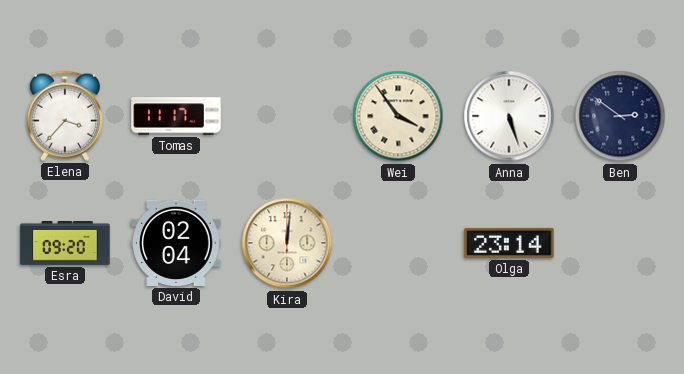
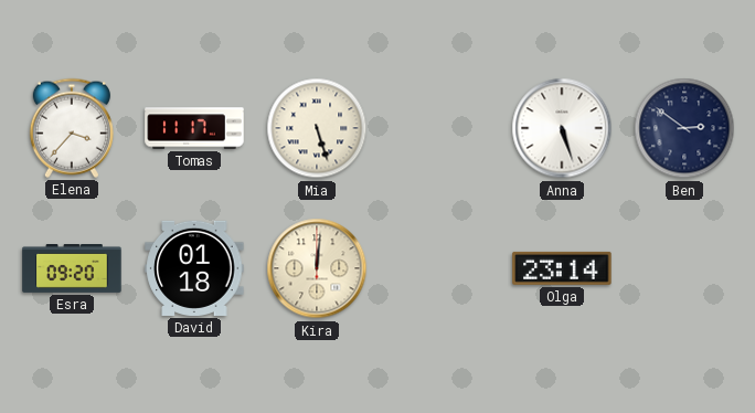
Mia: none -> 5:27
Wei: 3:54 -> none
David: 02:04 -> 01:18
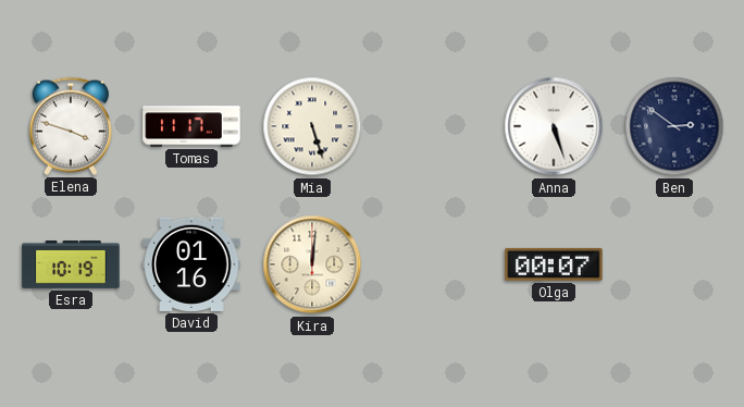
Elena: 3:37 -> 3:48
Esra: 09:20 -> 10:19
David: 01:18 -> 01:16
Olga: 23:14 -> 00:07
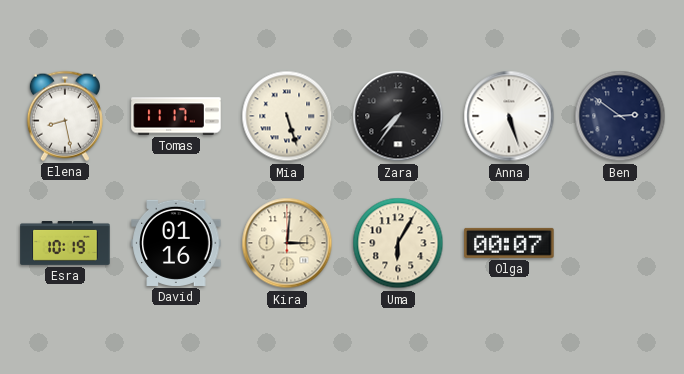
Elena: 3:48 -> 8:28
Zara: none -> 7:36
Kira: 12:01 -> 3:01
Uma: none -> 6:05
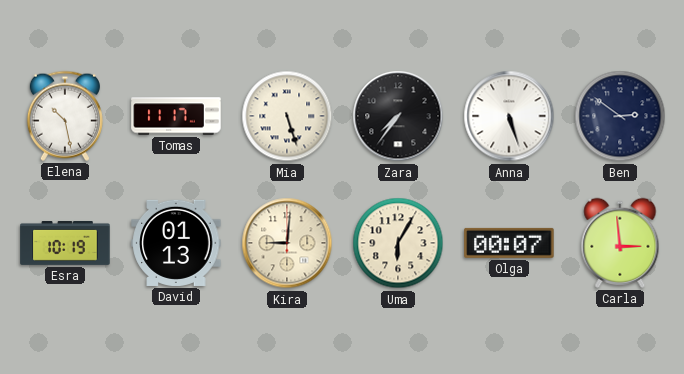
Elena: 8:28 -> 10:28
David: 01:16 -> 01:13
Kira: 3:01 -> 9:01
Carla: none -> 2:59
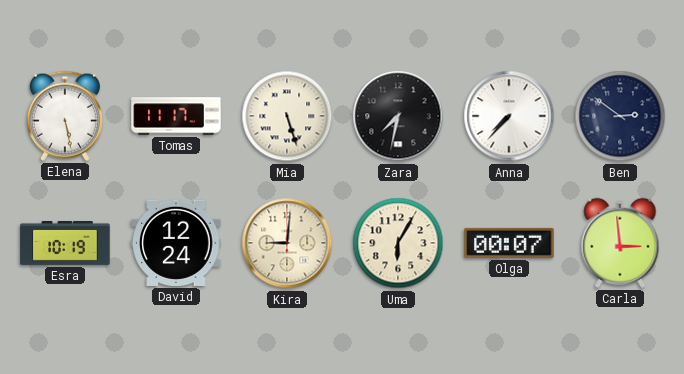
Elena: 10:28 -> 5:28
Zara: 7:36 -> 7:32
Anna: 5:27 -> 7:37
David: 01:13 -> 12:24
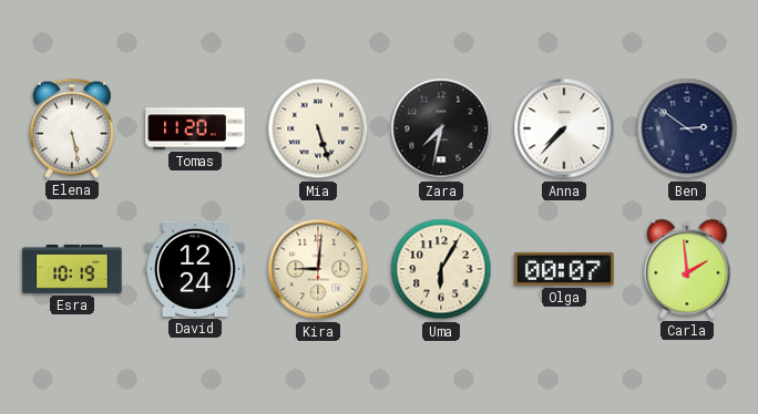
Tomas: 11:17 -> 11:20
Carla: 2:59 -> 1:59
